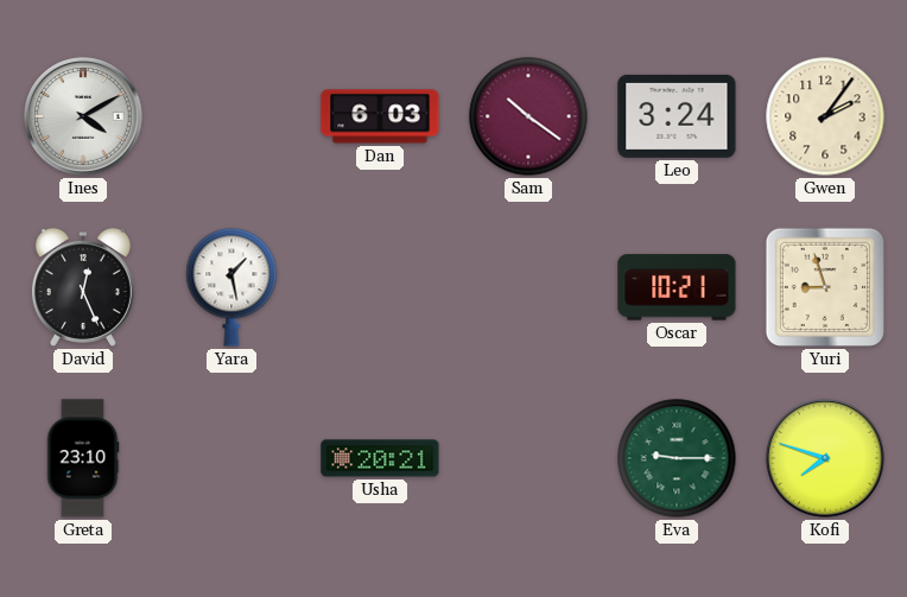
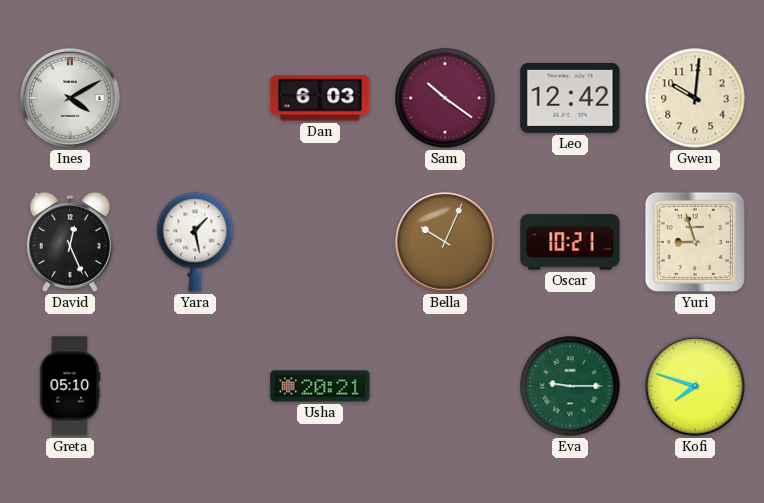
Leo: 3:24 -> 12:42
Gwen: 2:06 -> 10:01
Bella: none -> 10:04
Greta: 23:10 -> 05:10
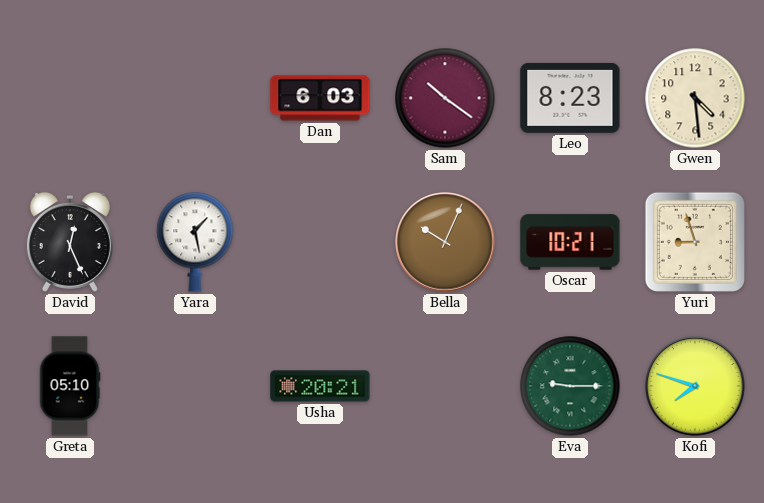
Ines: 4:10 -> none
Leo: 12:42 -> 8:23
Gwen: 10:01 -> 4:29
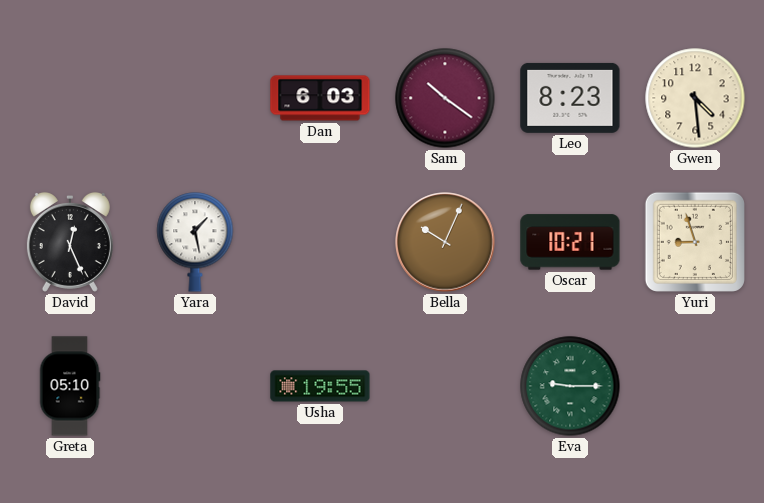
Usha: 20:21 -> 19:55
Kofi: 7:48 -> none
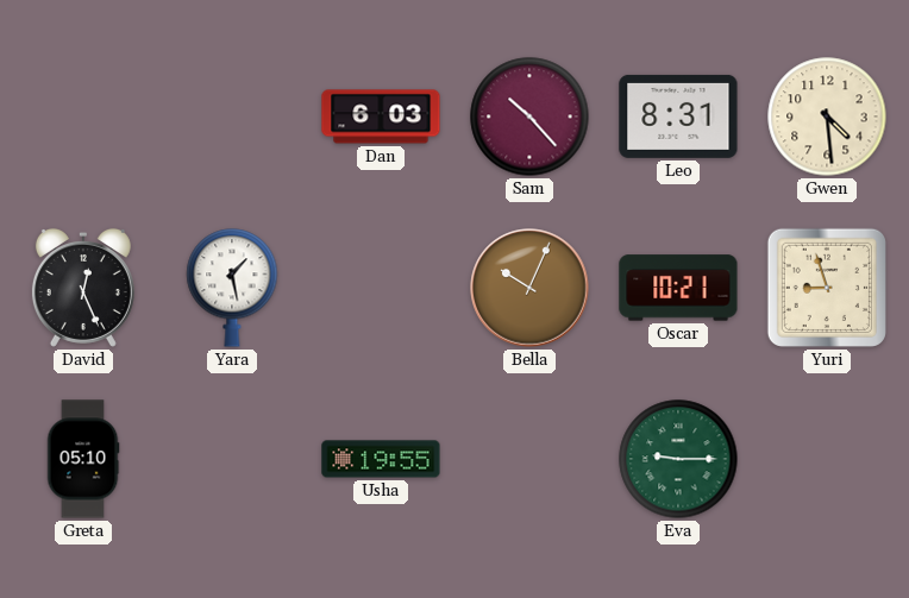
Sam: 10:21 -> 10:23
Leo: 8:23 -> 8:31
